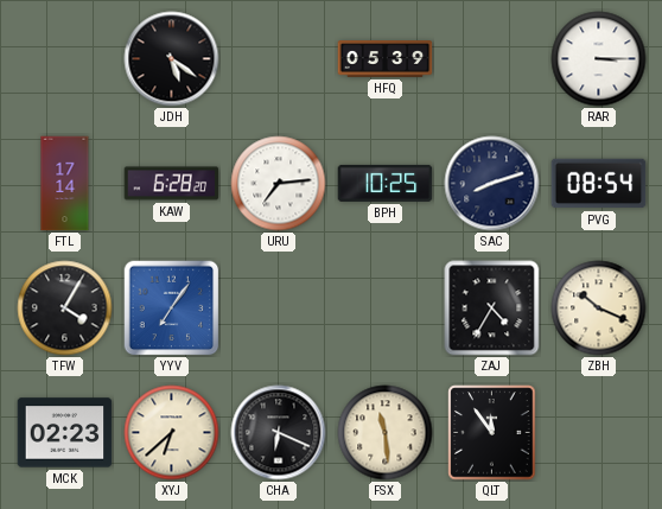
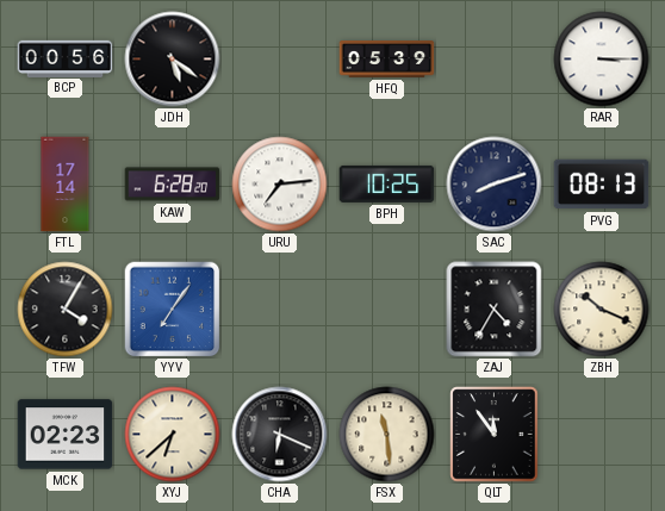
BCP: none -> 00:56
PVG: 08:54 -> 08:13
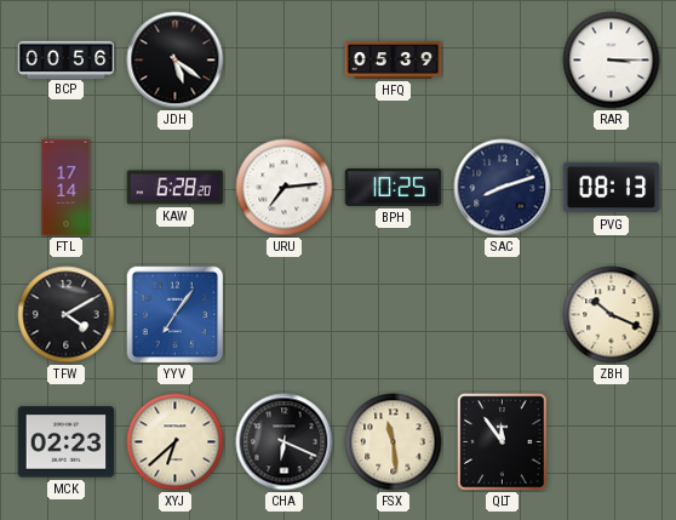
TFW: 4:05 -> 4:10
ZAJ: 4:35 -> none
